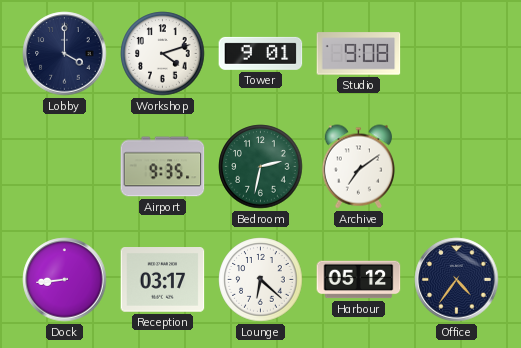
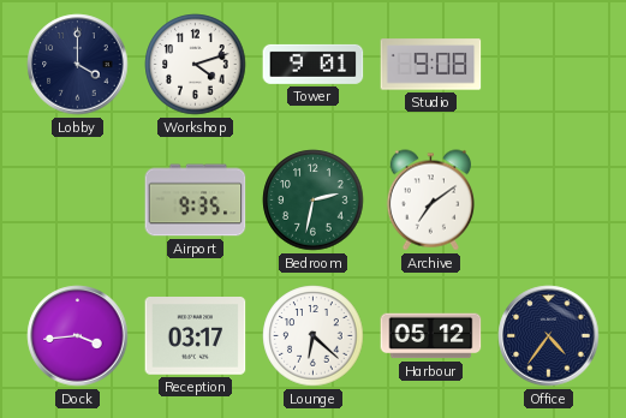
Dock: 8:44 -> 3:44
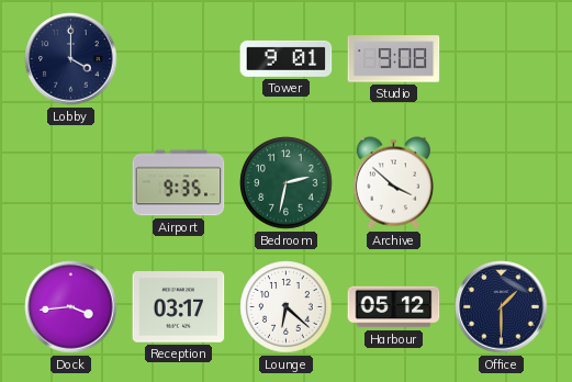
Workshop: 4:12 -> none
Archive: 7:09 -> 3:52
Office: 4:36 -> 1:30
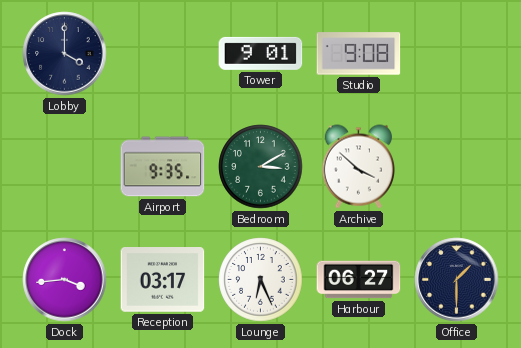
Bedroom: 2:32 -> 3:10
Lounge: 6:22 -> 6:26
Harbour: 05:12 -> 06:27
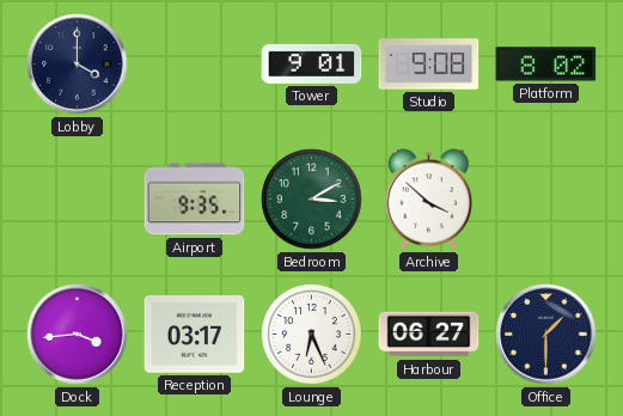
Platform: none -> 8:02
